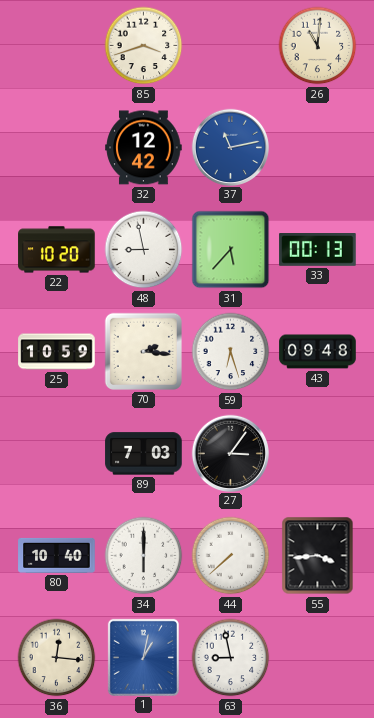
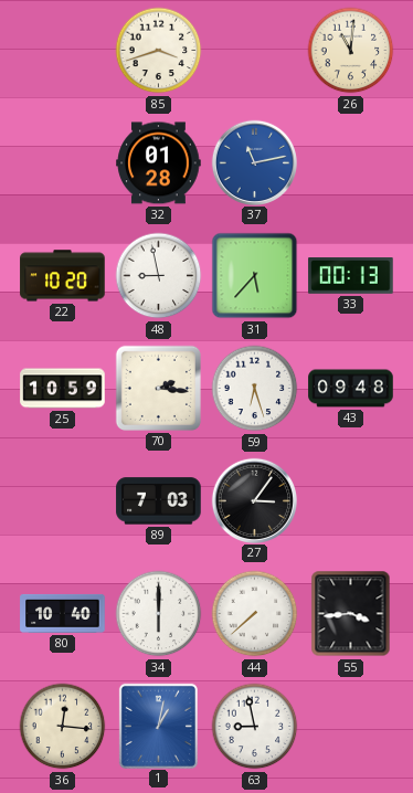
32: 12:42 -> 01:28
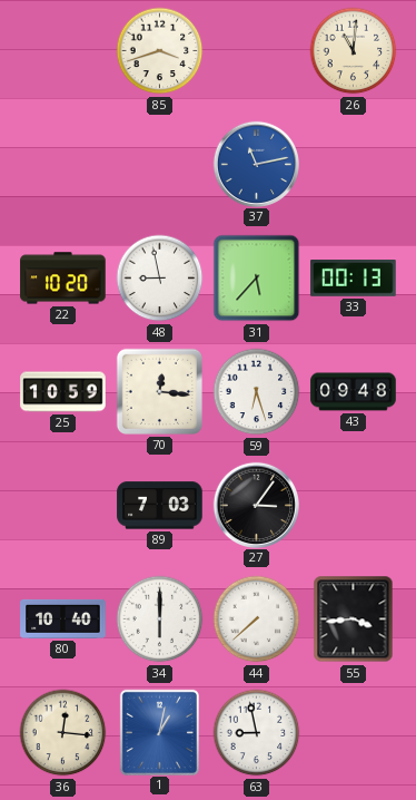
32: 01:28 -> none
70: 2:16 -> 12:16
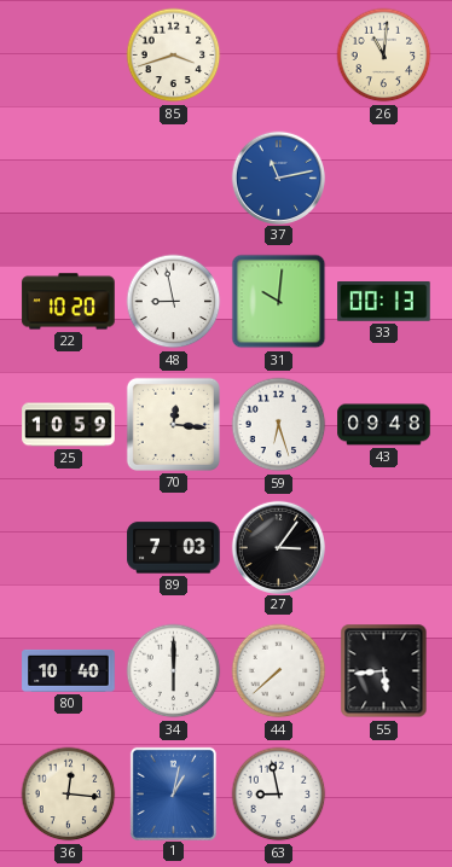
31: 5:37 -> 10:01
55: 3:44 -> 5:44
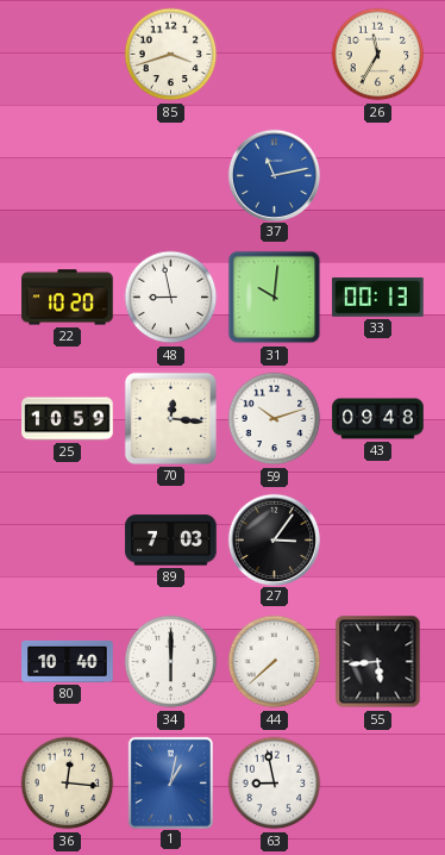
26: 11:01 -> 11:35
59: 6:27 -> 10:12
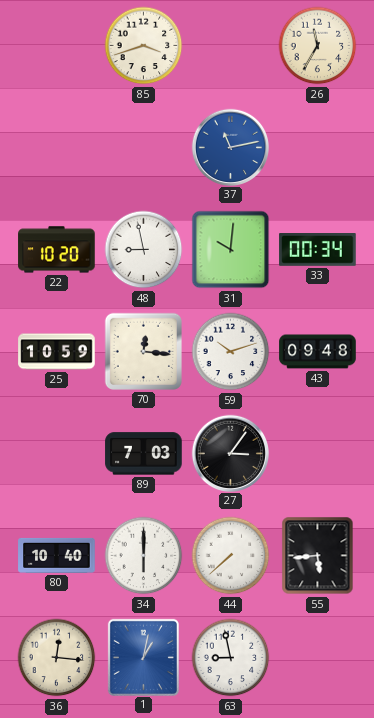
33: 00:13 -> 00:34
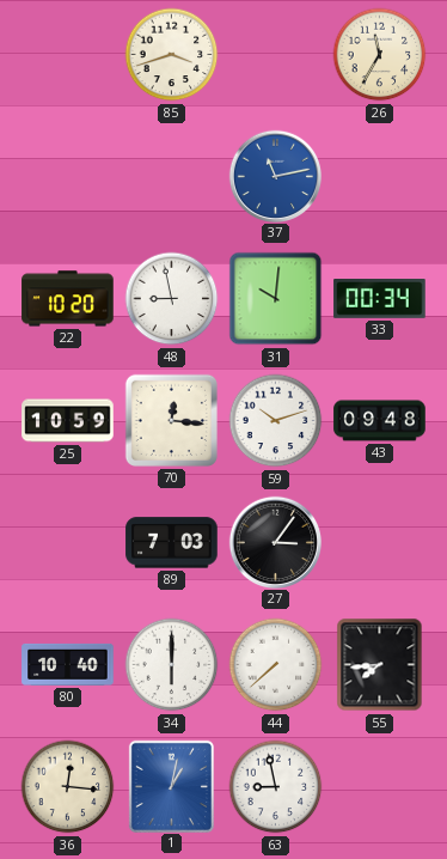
55: 5:44 -> 7:44
